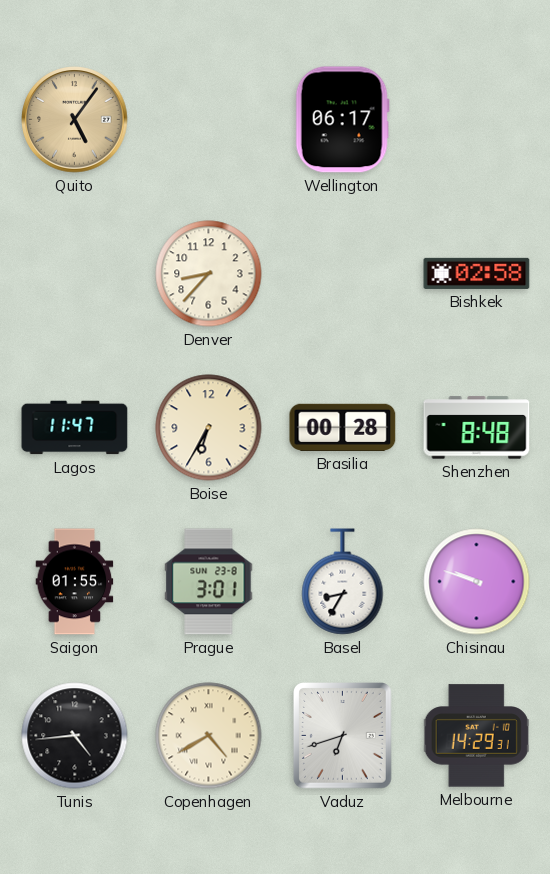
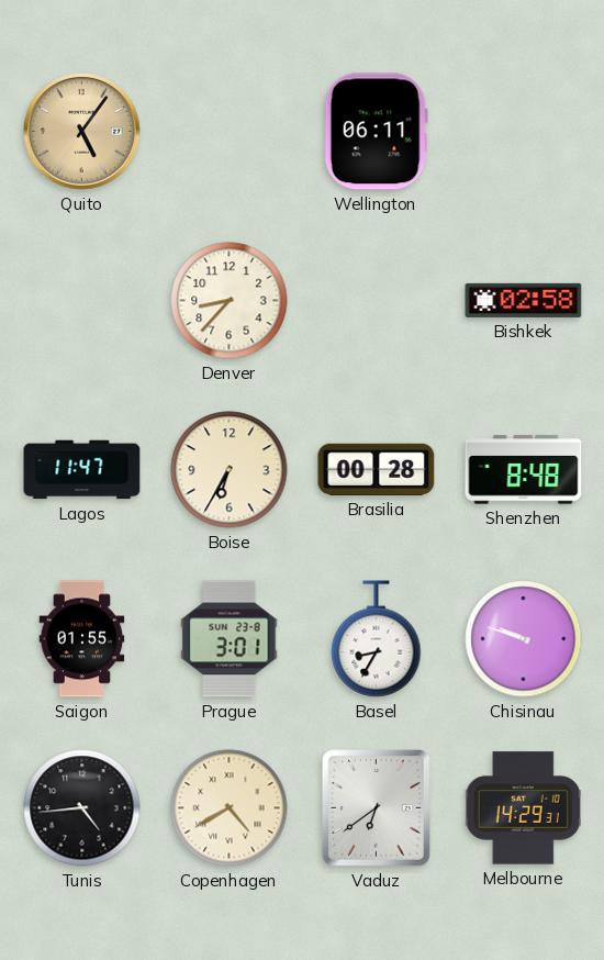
Wellington: 06:17 -> 06:11
Vaduz: 6:42 -> 6:39
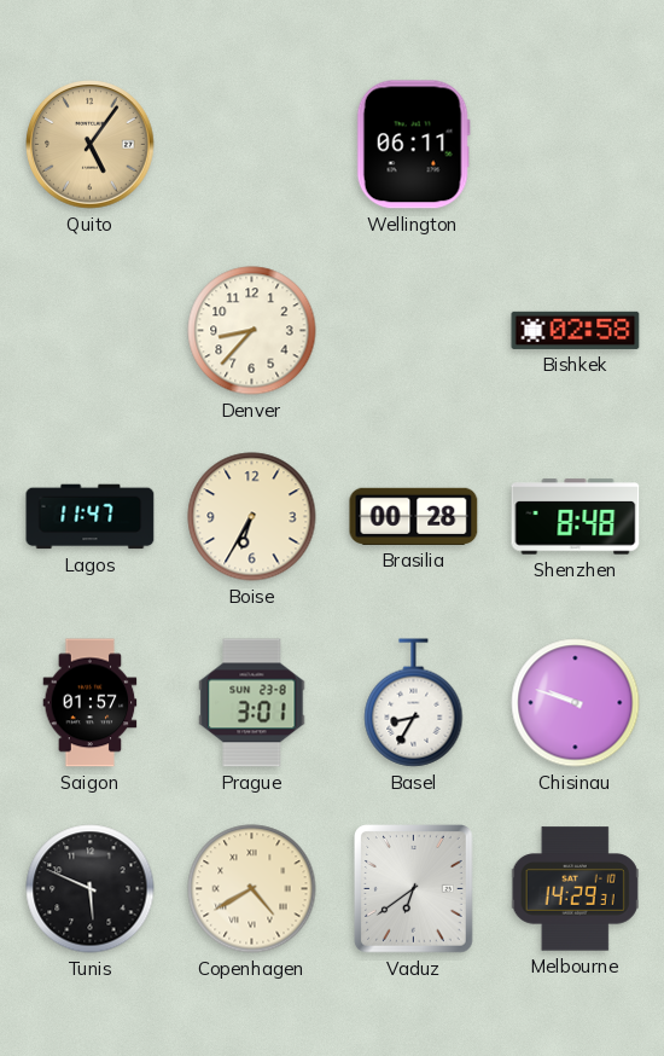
Saigon: 01:55 -> 01:57
Tunis: 4:44 -> 5:49
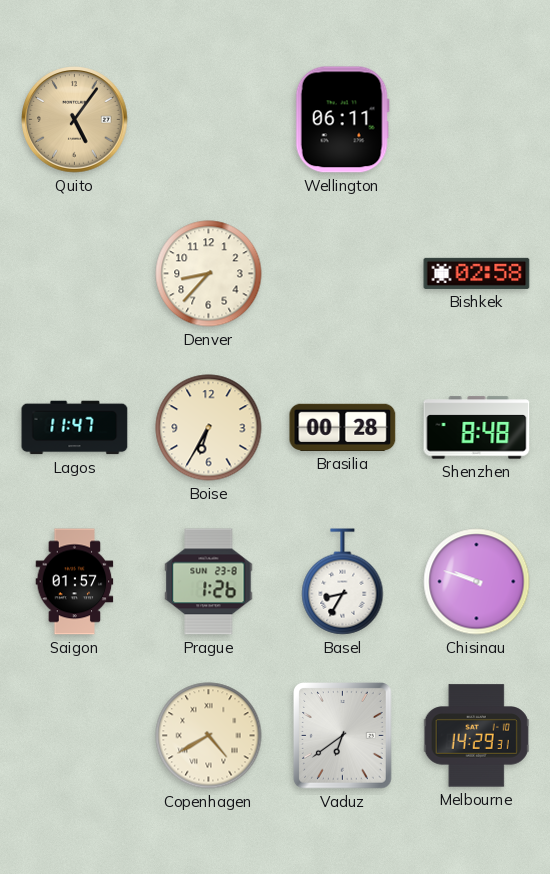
Prague: 3:01 -> 1:26
Tunis: 5:49 -> none
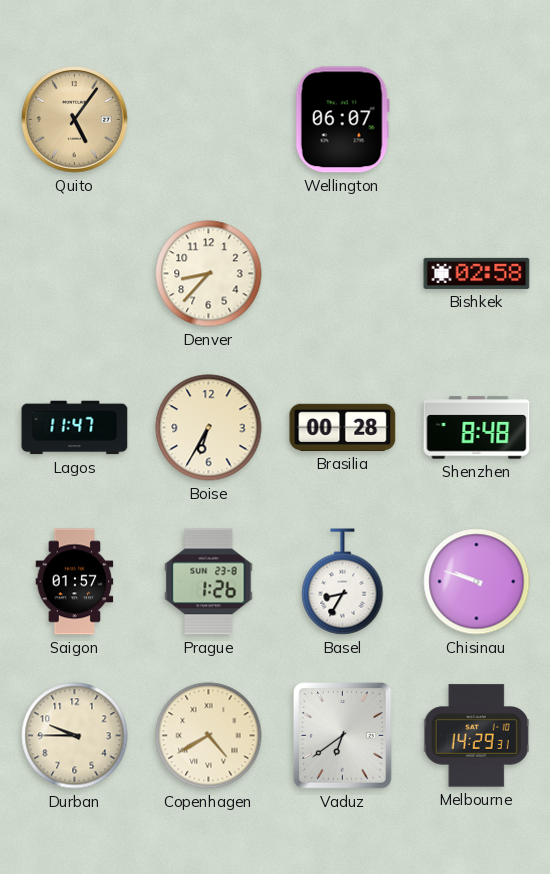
Wellington: 06:11 -> 06:07
Durban: none -> 9:45
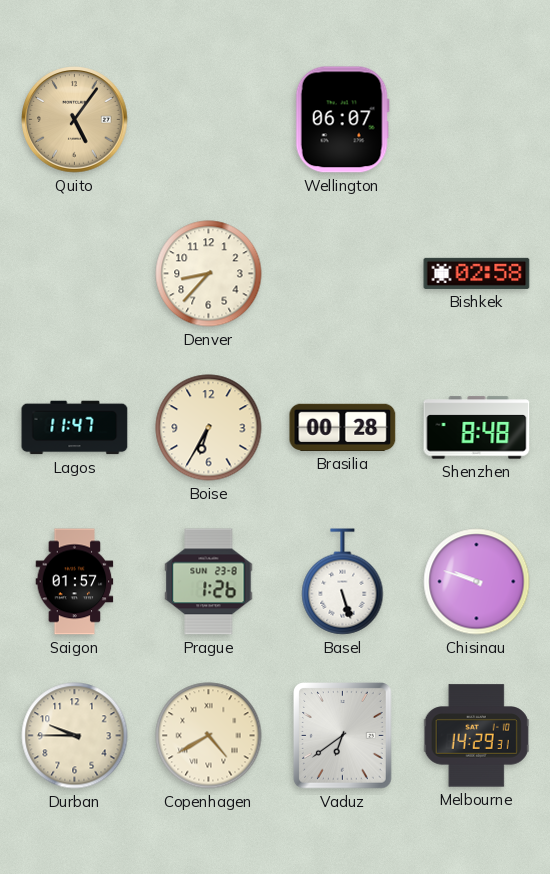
Basel: 8:35 -> 5:27
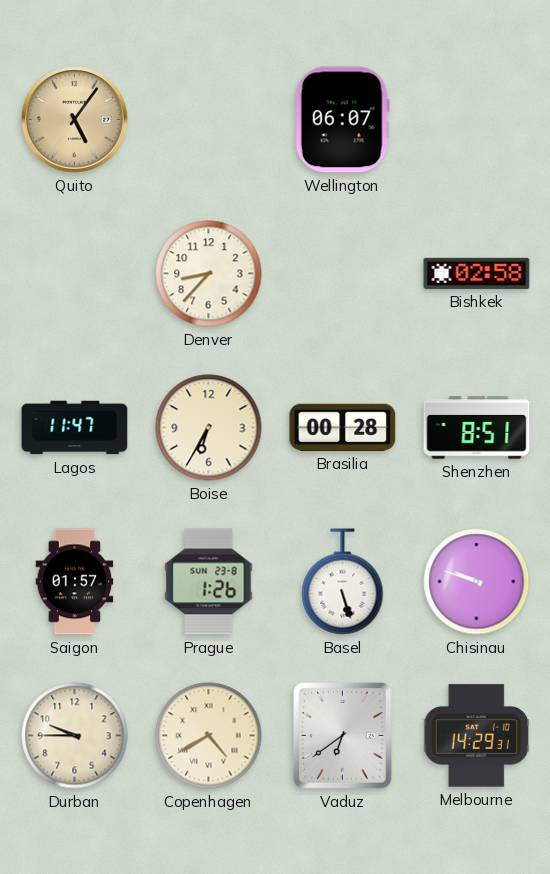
Shenzhen: 8:48 -> 8:51
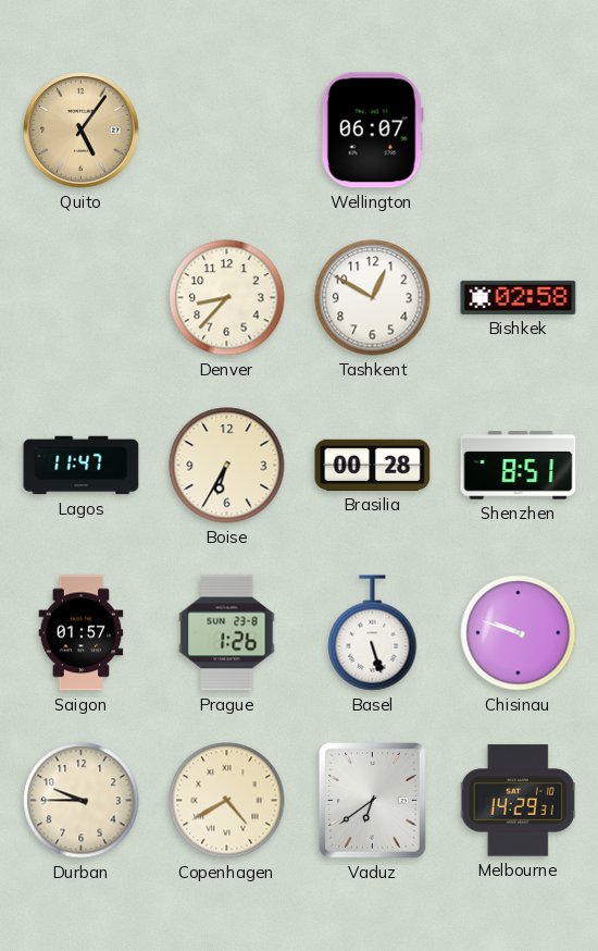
Tashkent: none -> 12:50
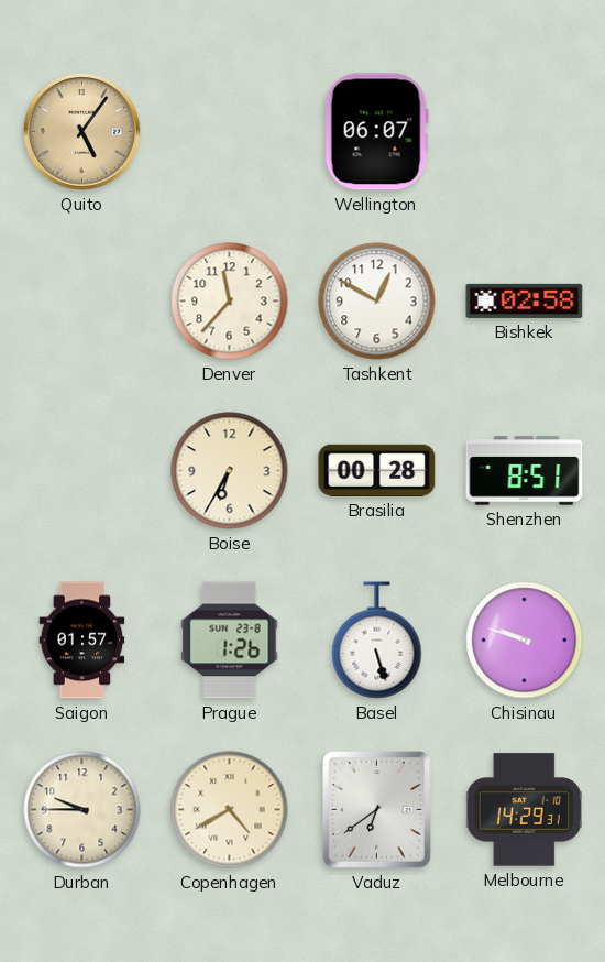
Denver: 8:37 -> 11:37
Lagos: 11:47 -> none
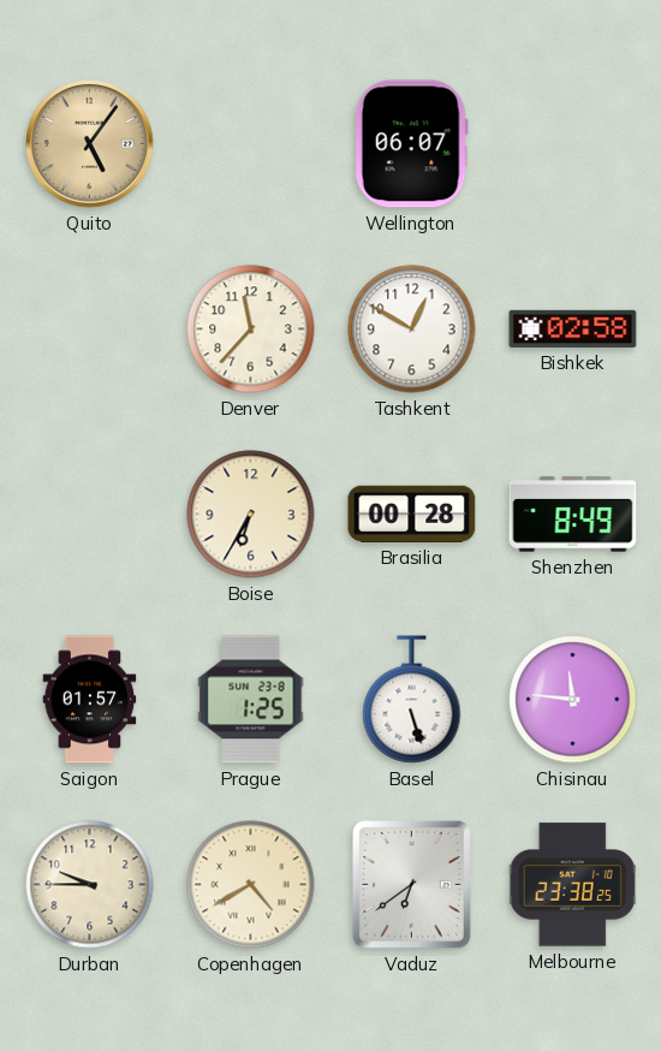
Shenzhen: 8:51 -> 8:49
Prague: 1:26 -> 1:25
Chisinau: 9:48 -> 11:46
Melbourne: 14:29 -> 23:38
